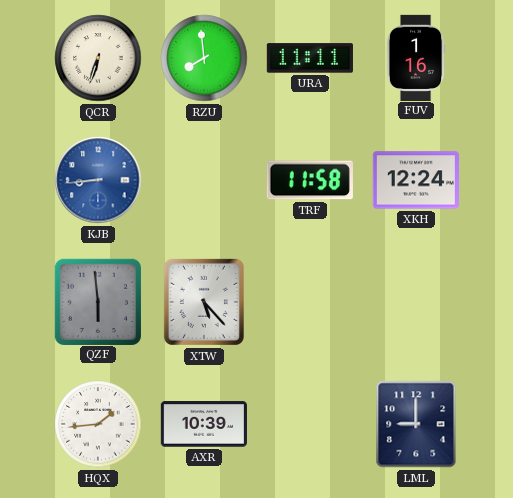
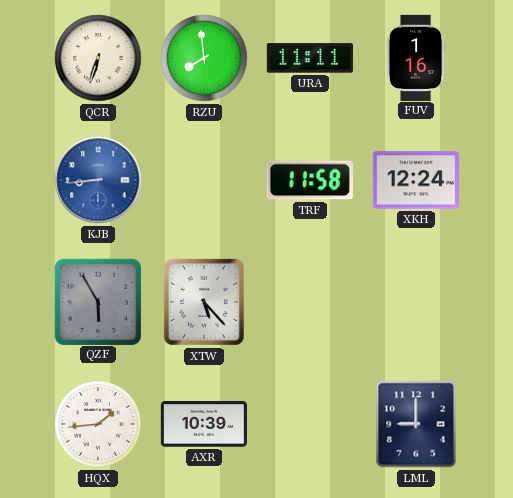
QZF: 5:59 -> 5:55
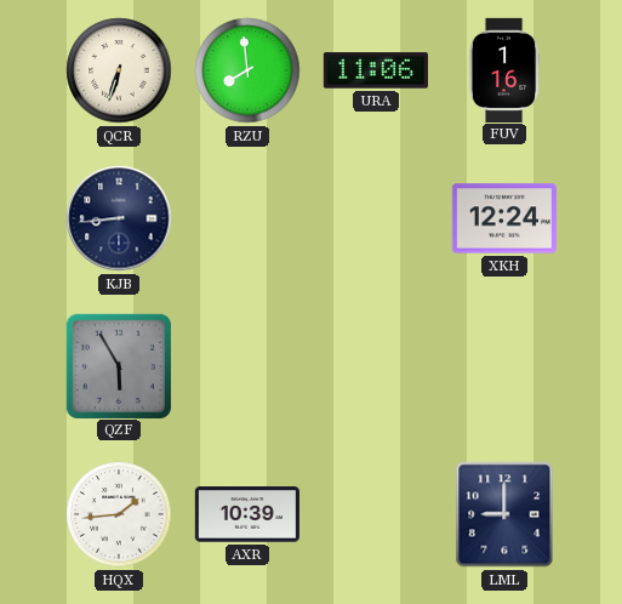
URA: 11:11 -> 11:06
KJB dial: blue -> navy
TRF: 11:58 -> none
XTW: 5:23 -> none
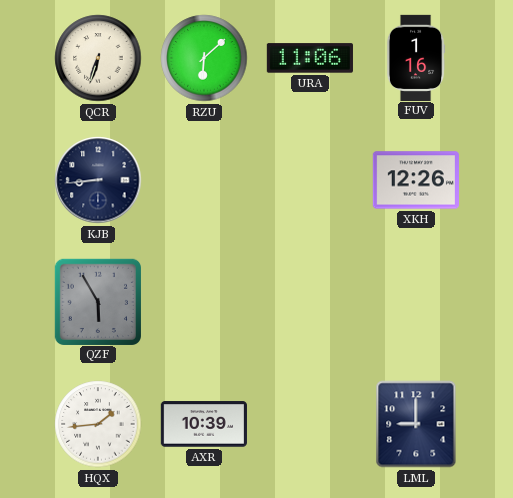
RZU: 7:59 -> 6:08
XKH: 12:24 -> 12:26
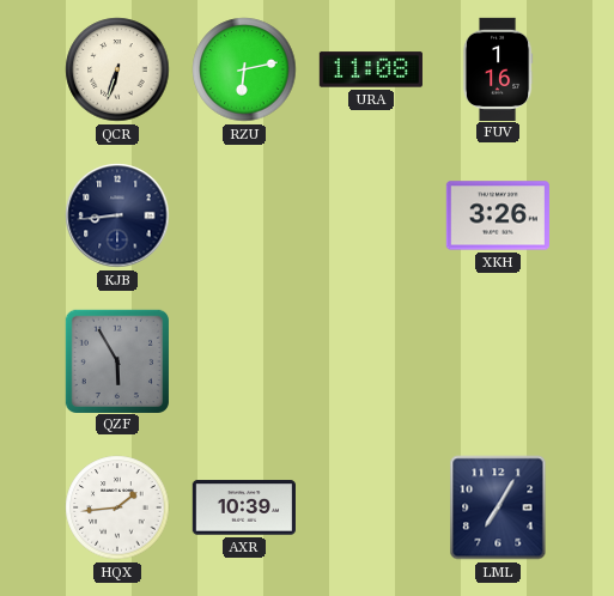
RZU: 6:08 -> 6:13
URA: 11:06 -> 11:08
XKH: 12:26 -> 3:26
LML: 9:00 -> 7:05
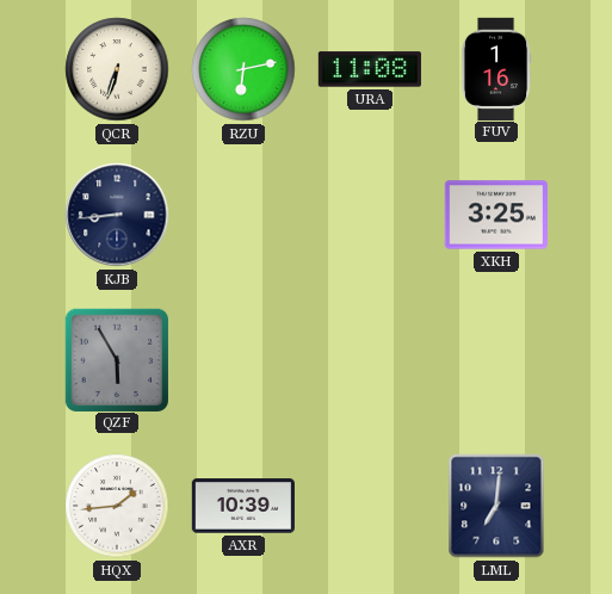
XKH: 3:26 -> 3:25
LML: 7:05 -> 7:01
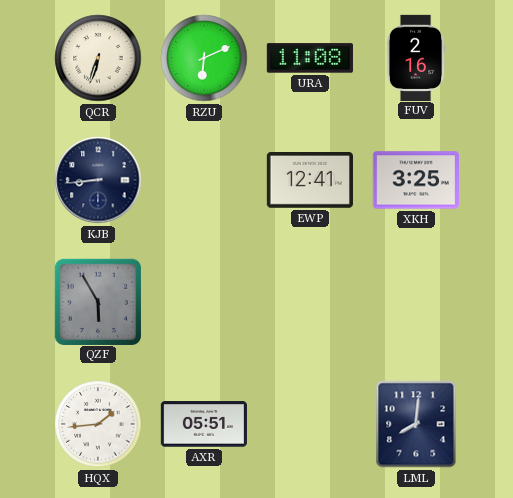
RZU: 6:13 -> 6:11
FUV: 1:16 -> 2:16
EWP: none -> 12:41
AXR: 10:39 -> 05:51
LML: 7:01 -> 8:01
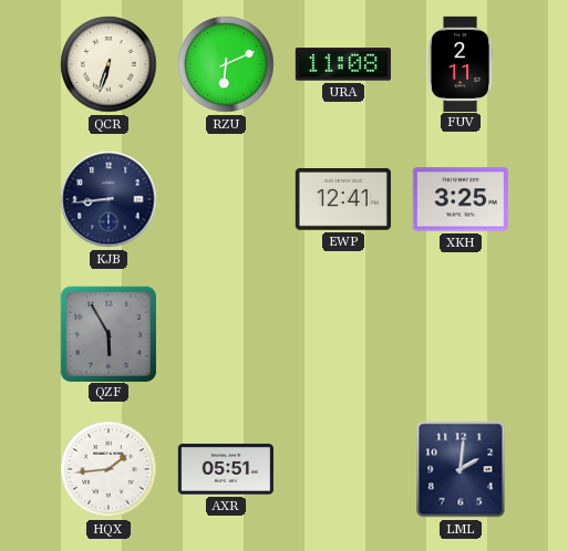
FUV: 2:16 -> 2:11
LML: 8:01 -> 2:01
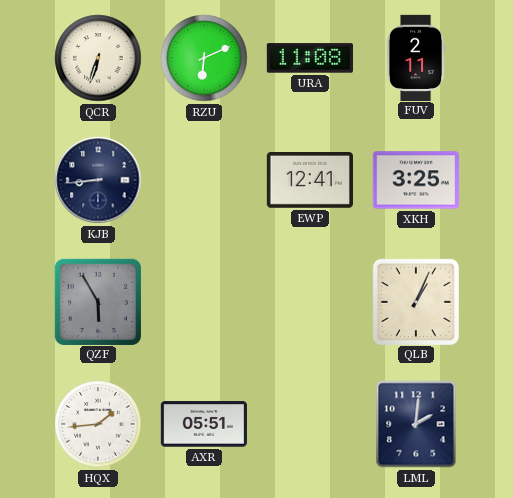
QLB: none -> 1:04
